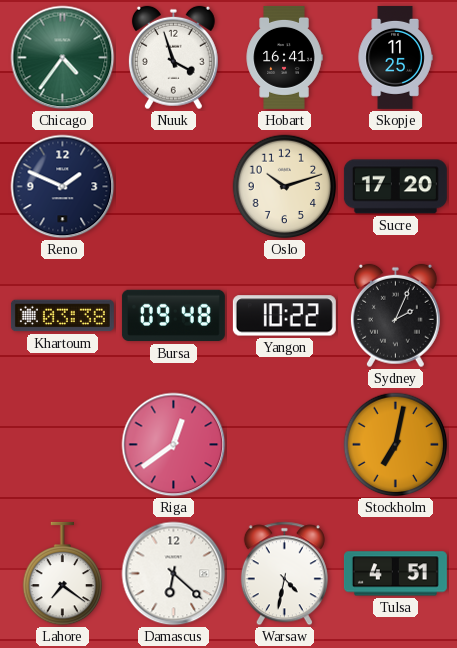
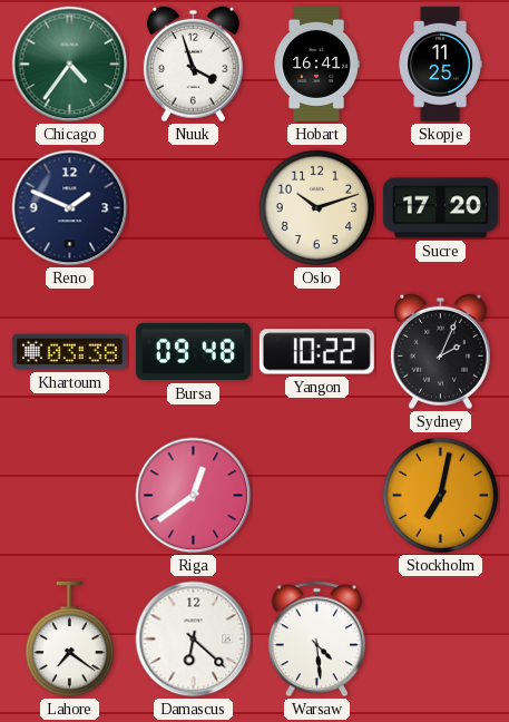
Warsaw: 4:32 -> 4:29
Tulsa: 4:51 -> none
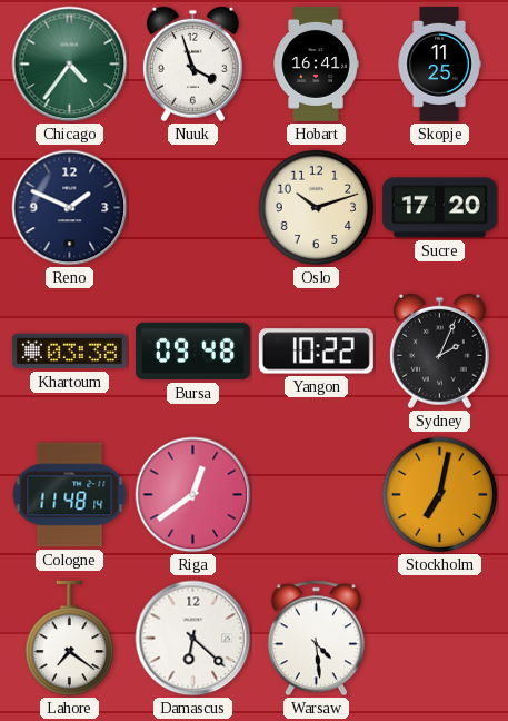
Cologne: none -> 11:48
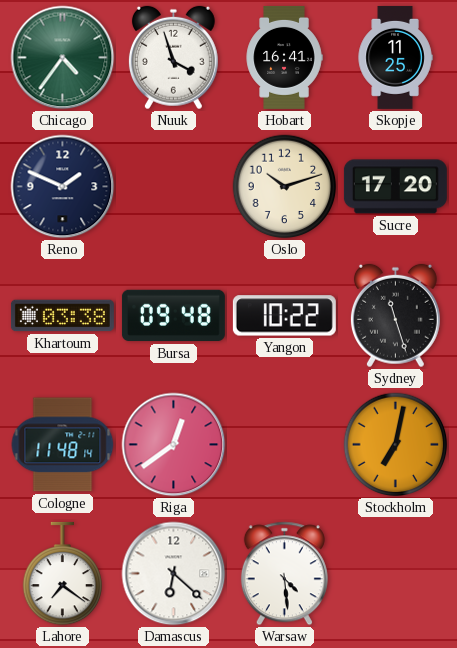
Sydney: 2:04 -> 11:27
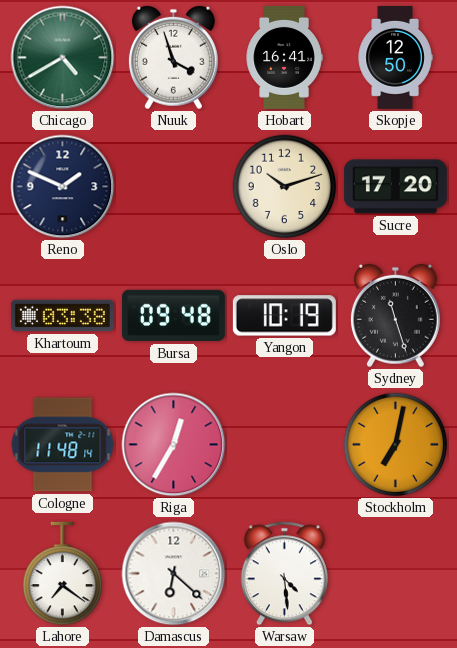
Chicago: 4:36 -> 4:40
Skopje: 11:25 -> 12:50
Yangon: 10:22 -> 10:19
Riga: 12:39 -> 12:35
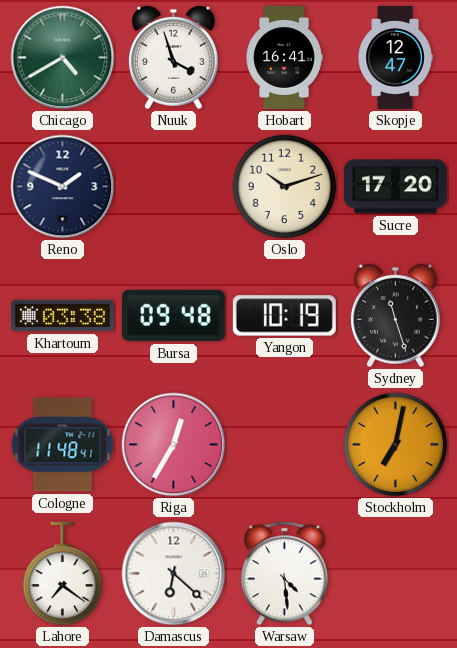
Skopje: 12:50 -> 12:47
Cologne: 11:48:14 -> 11:48:41
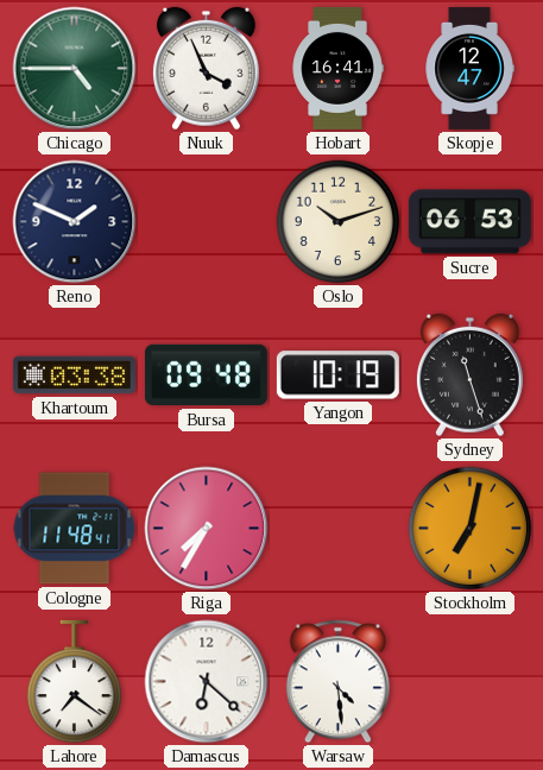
Chicago: 4:40 -> 4:45
Nuuk: 3:57 -> 3:56
Sucre: 17:20 -> 06:53
Riga: 12:35 -> 7:35
